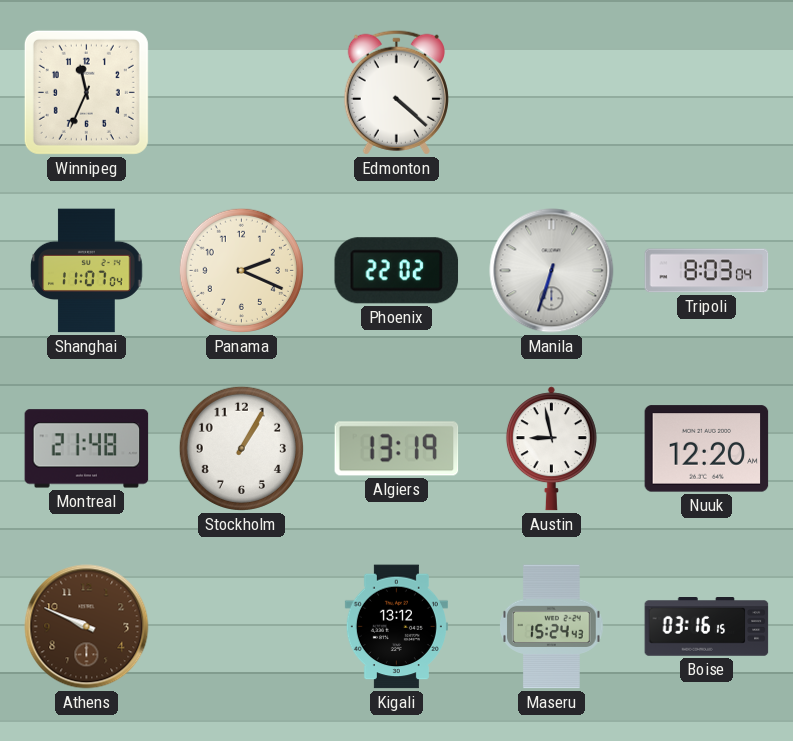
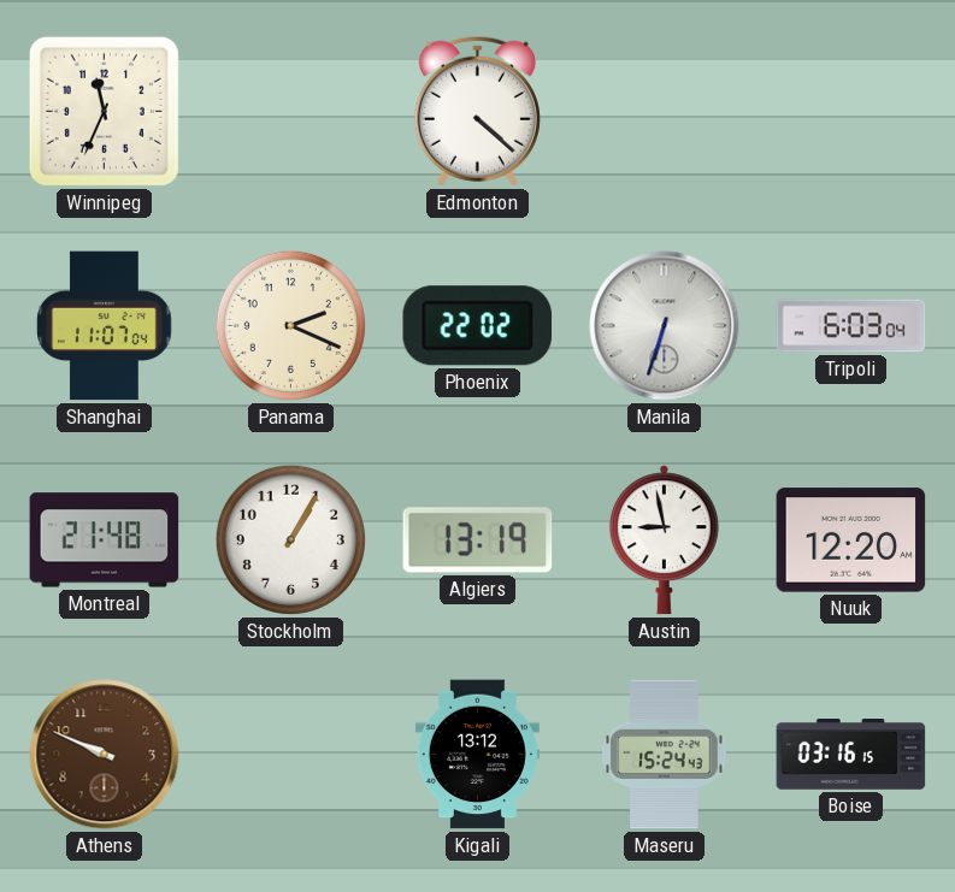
Tripoli: 8:03 -> 6:03
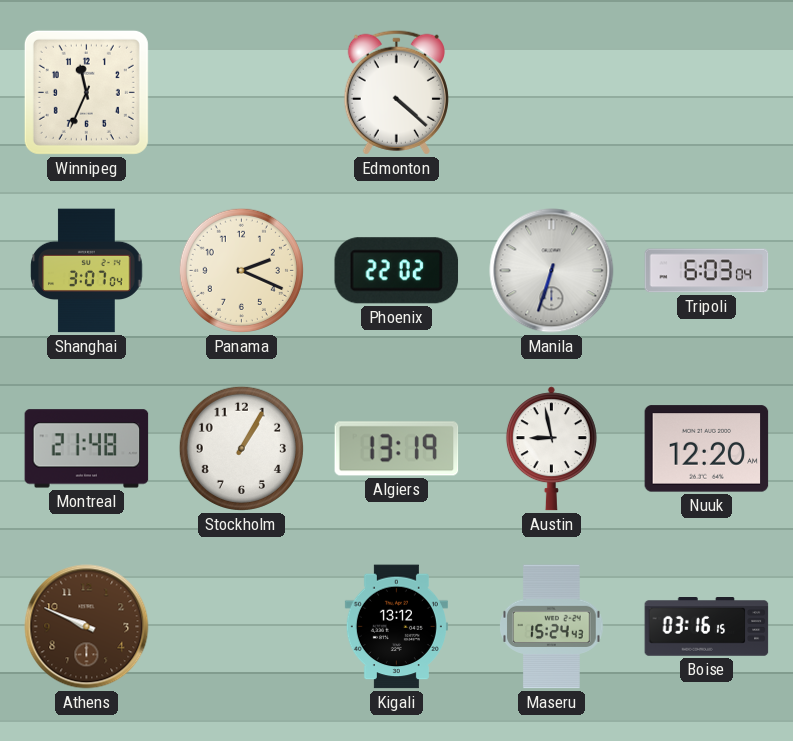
Shanghai: 11:07 -> 3:07
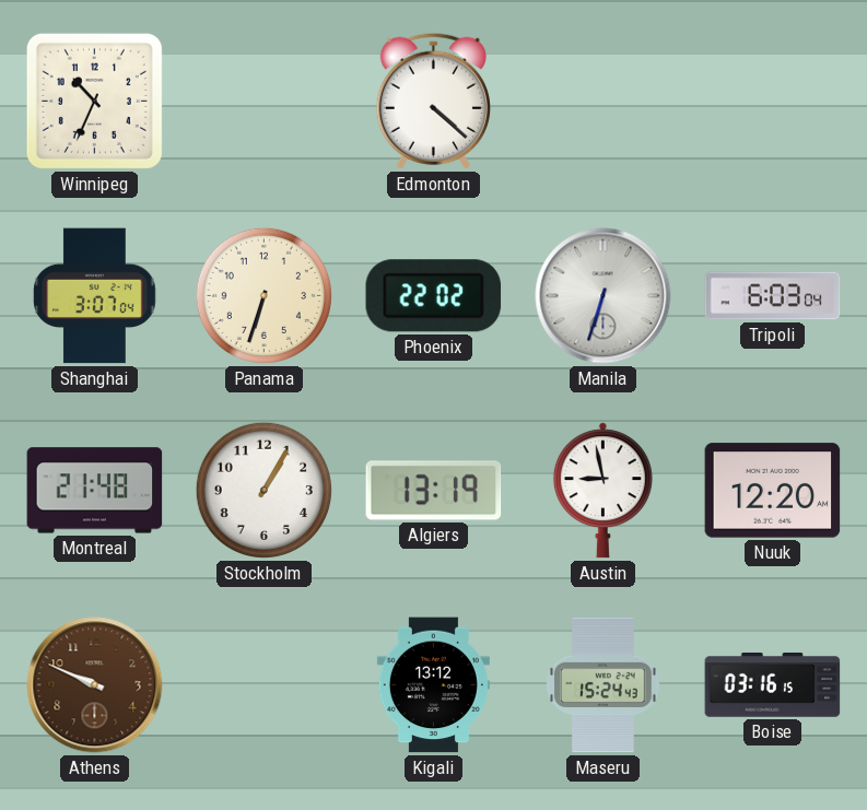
Winnipeg: 11:34 -> 10:34
Panama: 2:19 -> 6:33
